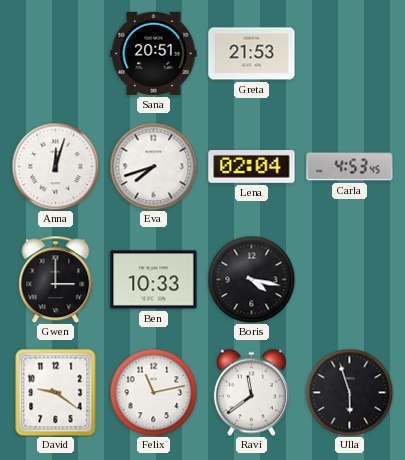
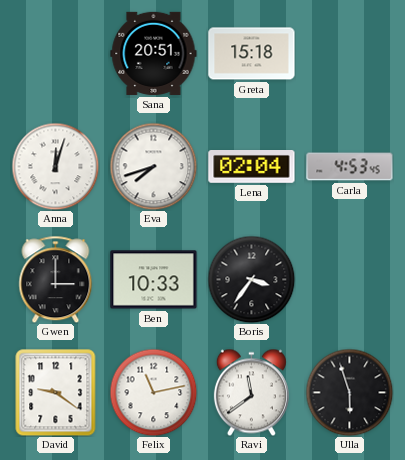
Greta: 21:53 -> 15:18
Boris: 4:17 -> 3:36
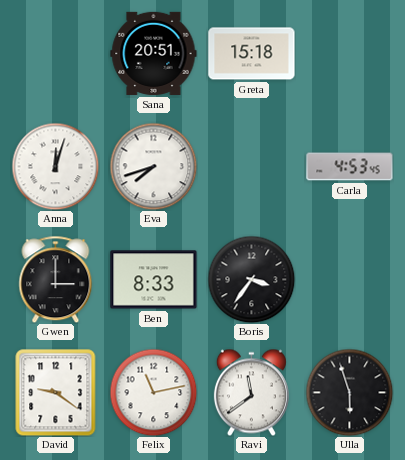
Lena: 02:04 -> none
Ben: 10:33 -> 8:33
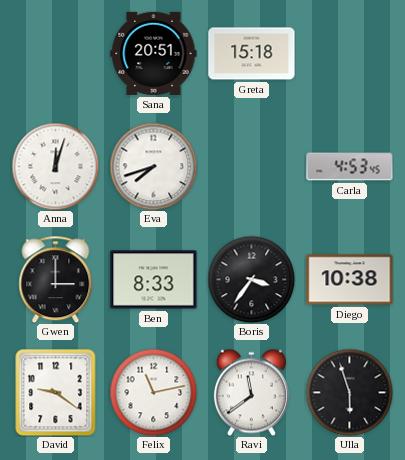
Diego: none -> 10:38
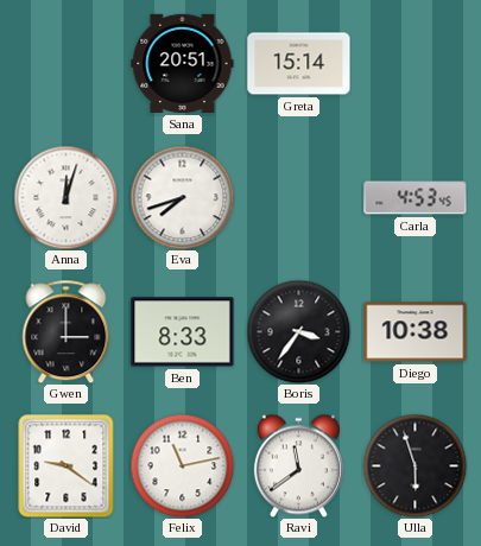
Greta: 15:18 -> 15:14
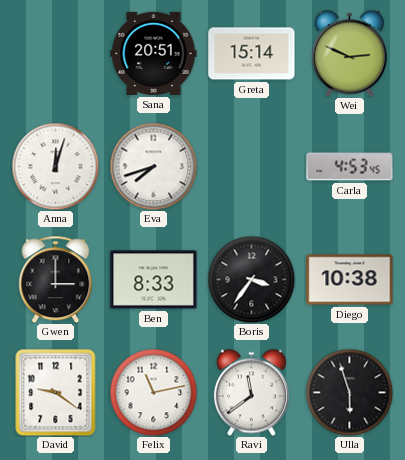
Wei: none -> 2:49
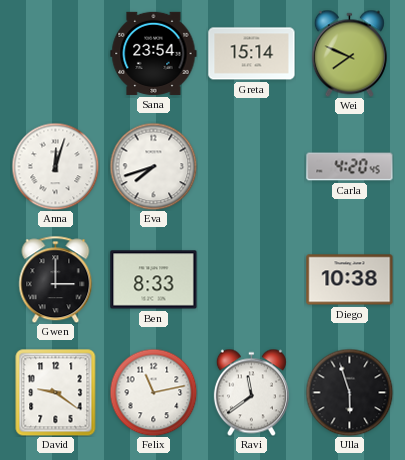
Sana: 20:51 -> 23:54
Wei: 2:49 -> 7:49
Carla: 4:53 -> 4:20
Boris: 3:36 -> none
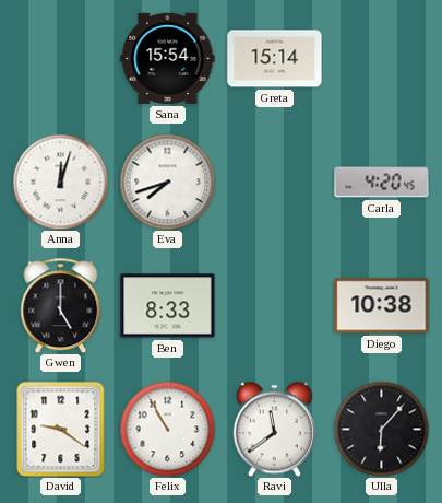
Sana: 23:54 -> 15:54
Wei: 7:49 -> none
Gwen: 3:00 -> 5:00
Felix: 11:13 -> 10:55
Ulla: 5:57 -> 6:07
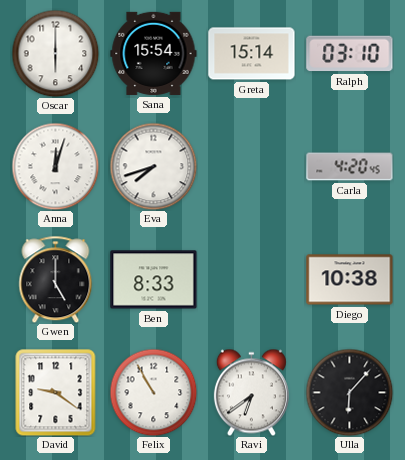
Oscar: none -> 6:00
Ralph: none -> 03:10
Ravi: 11:39 -> 6:39
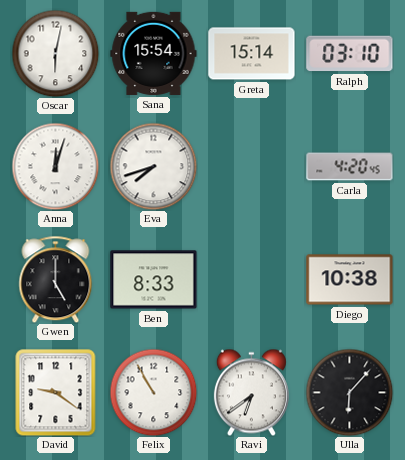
Oscar: 6:00 -> 6:02
